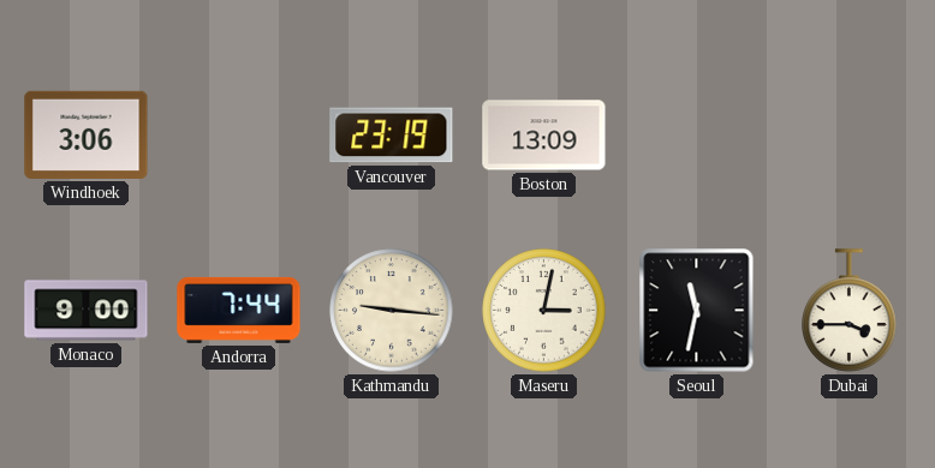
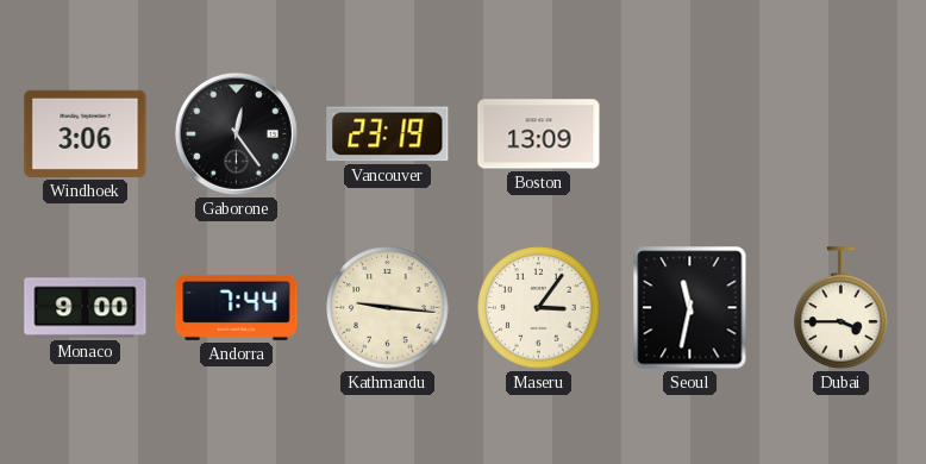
Gaborone: none -> 12:24
Maseru: 3:02 -> 3:06
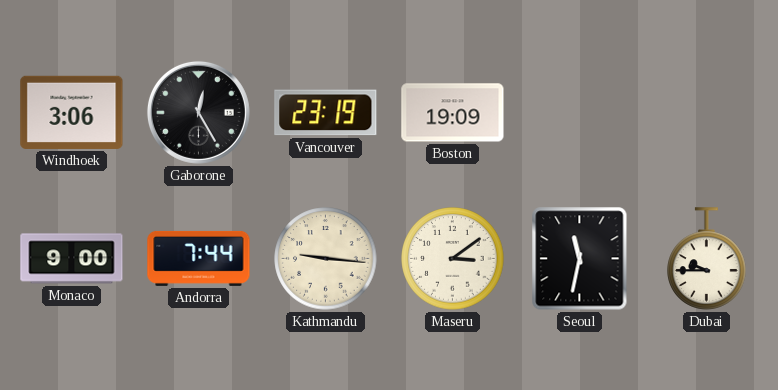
Gaborone: 12:24 -> 12:25
Boston: 13:09 -> 19:09
Maseru: 3:06 -> 3:09
Dubai: 3:45 -> 9:45
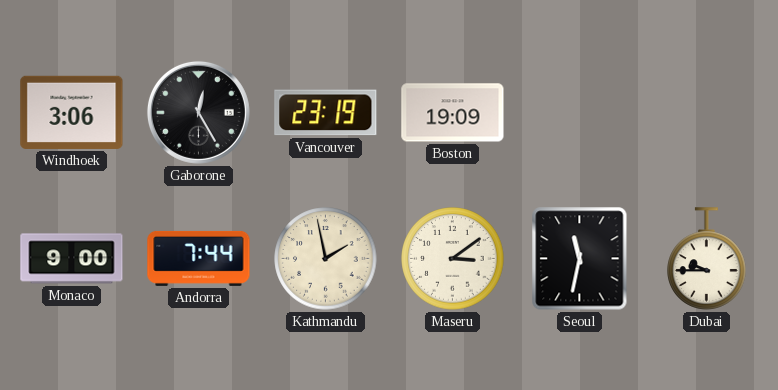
Kathmandu: 9:16 -> 1:58
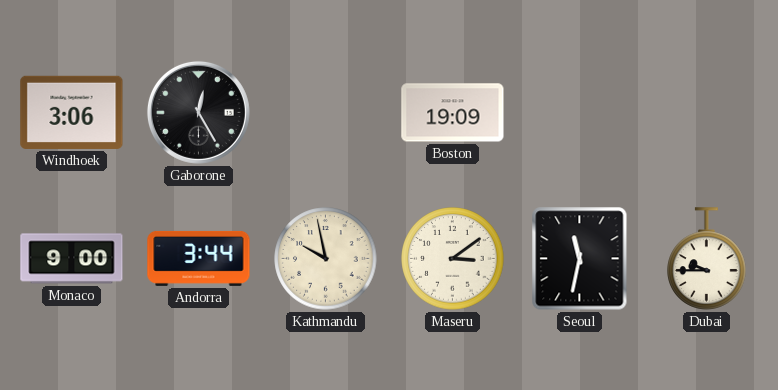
Vancouver: 23:19 -> none
Andorra: 7:44 -> 3:44
Kathmandu: 1:58 -> 9:58
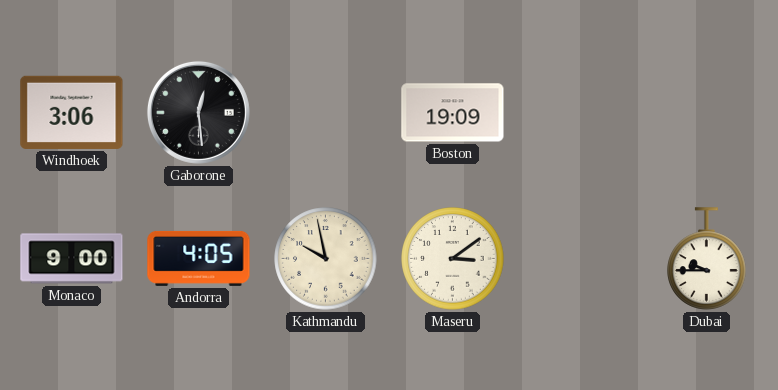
Gaborone: 12:25 -> 12:29
Andorra: 3:44 -> 4:05
Seoul: 11:32 -> none
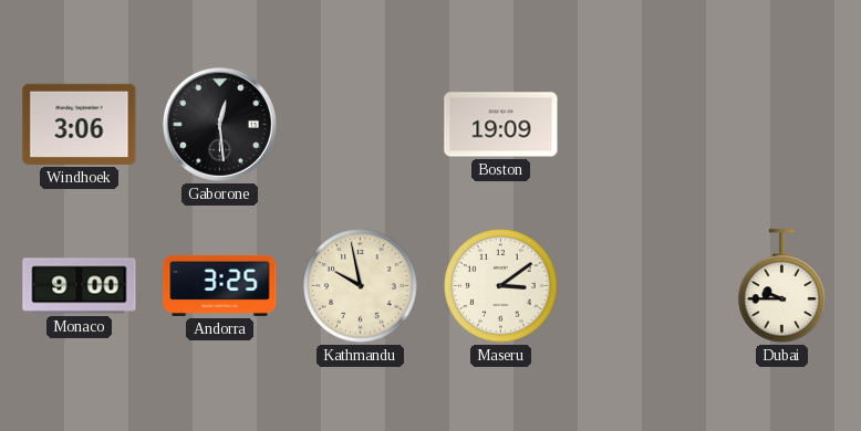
Andorra: 4:05 -> 3:25
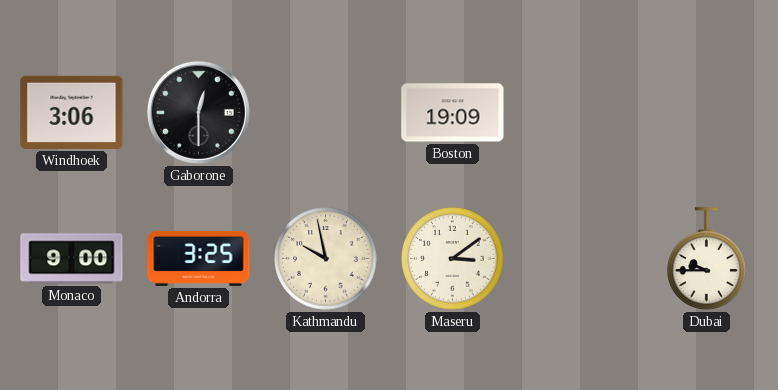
Gaborone: 12:29 -> 12:30
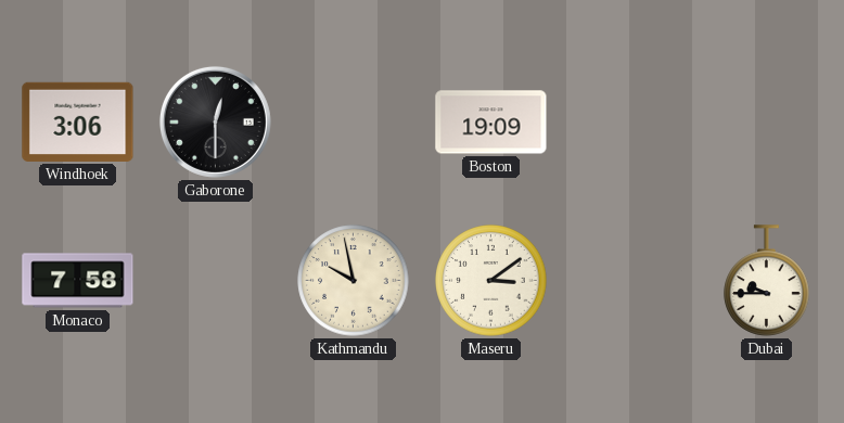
Monaco: 9:00 -> 7:58
Andorra: 3:25 -> none
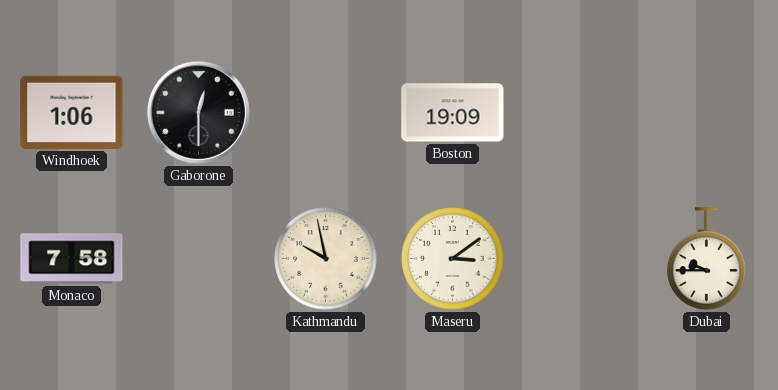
Windhoek: 3:06 -> 1:06
